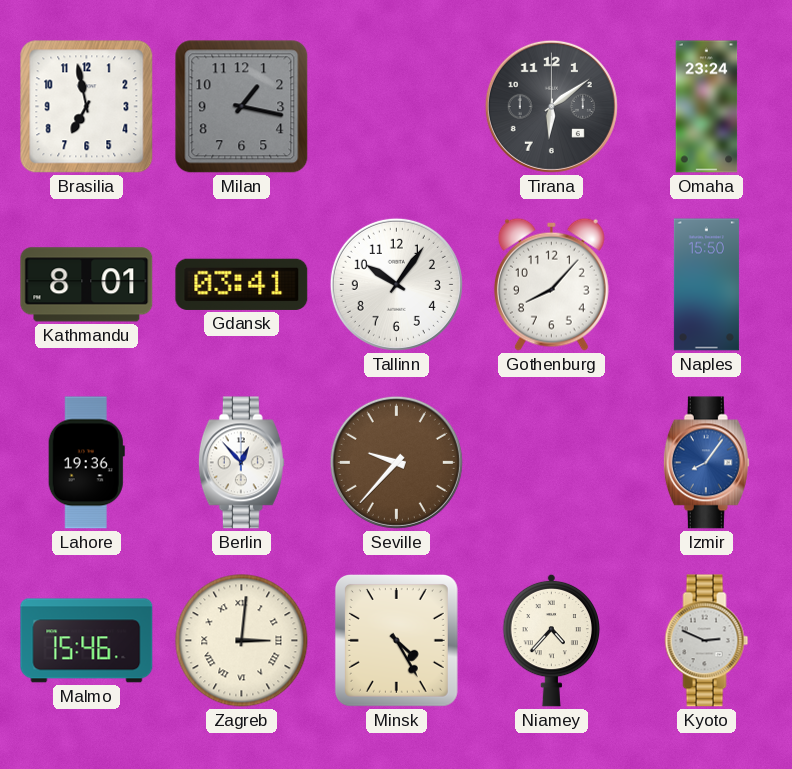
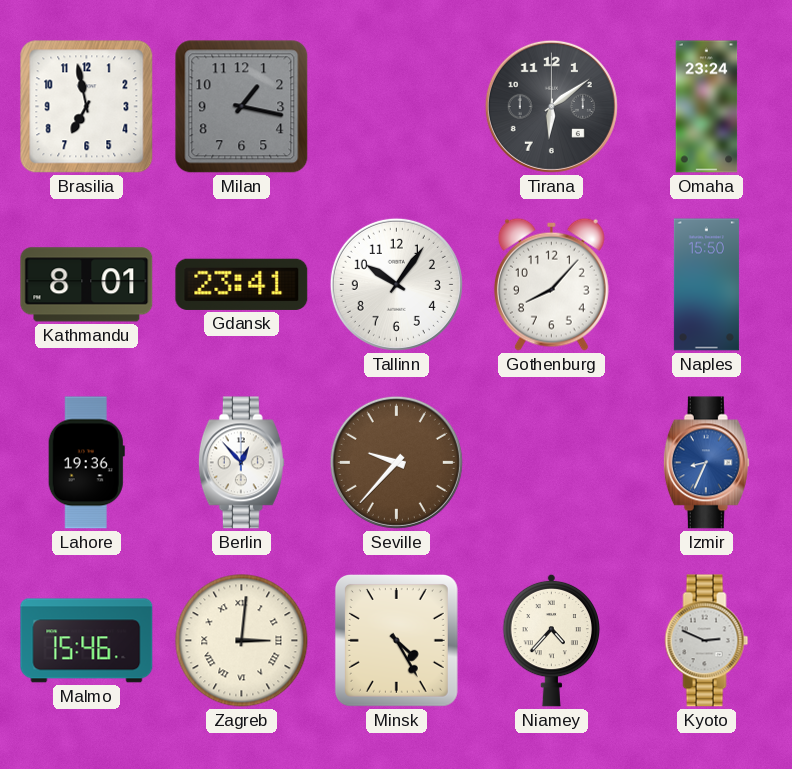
Gdansk: 03:41 -> 23:41
Izmir: 8:06 -> 8:34
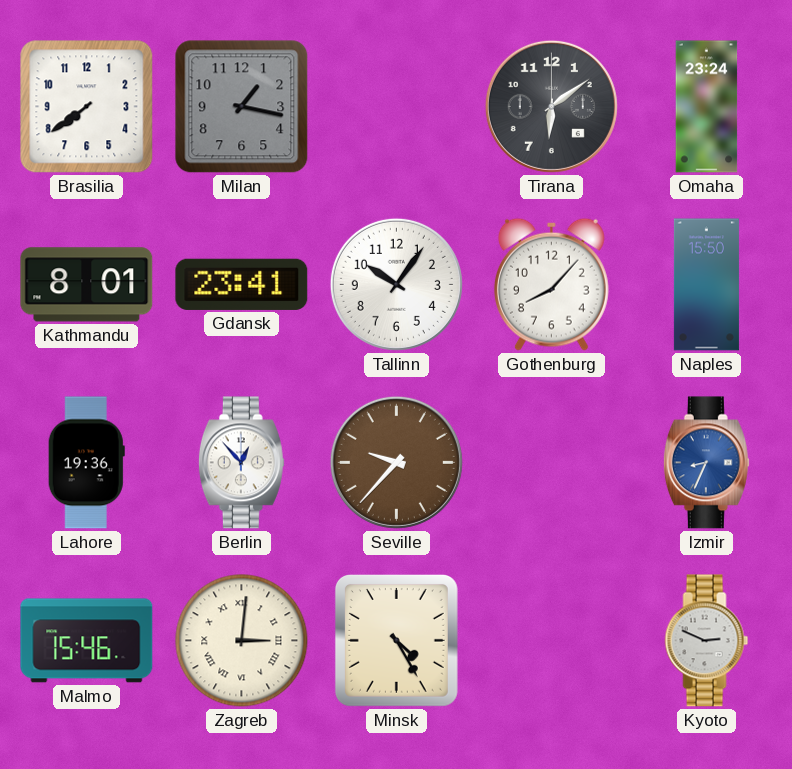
Brasilia: 6:58 -> 7:39
Niamey: 4:37 -> none
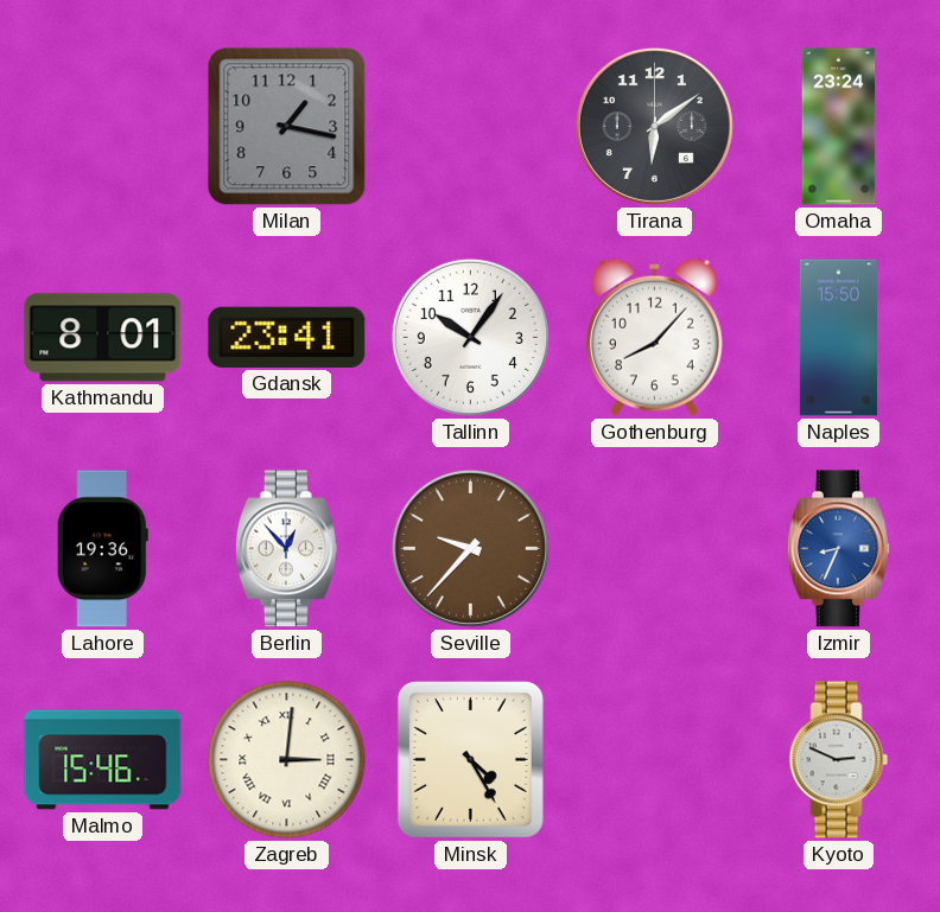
Brasilia: 7:39 -> none
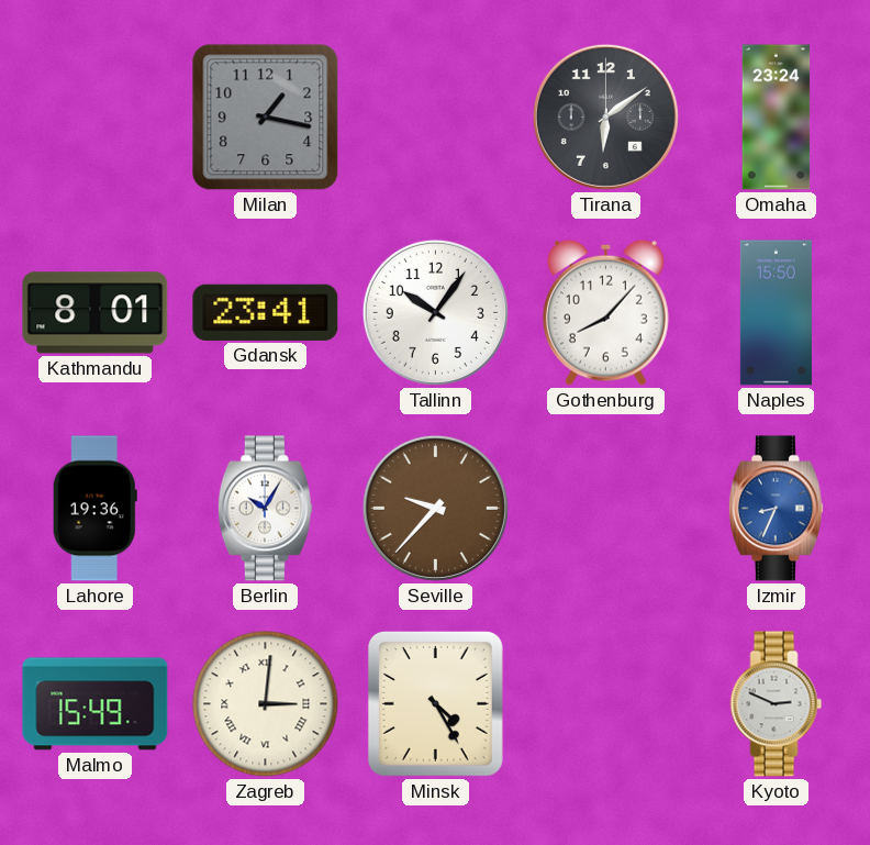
Berlin: 12:53 -> 10:05
Malmo: 15:46 -> 15:49
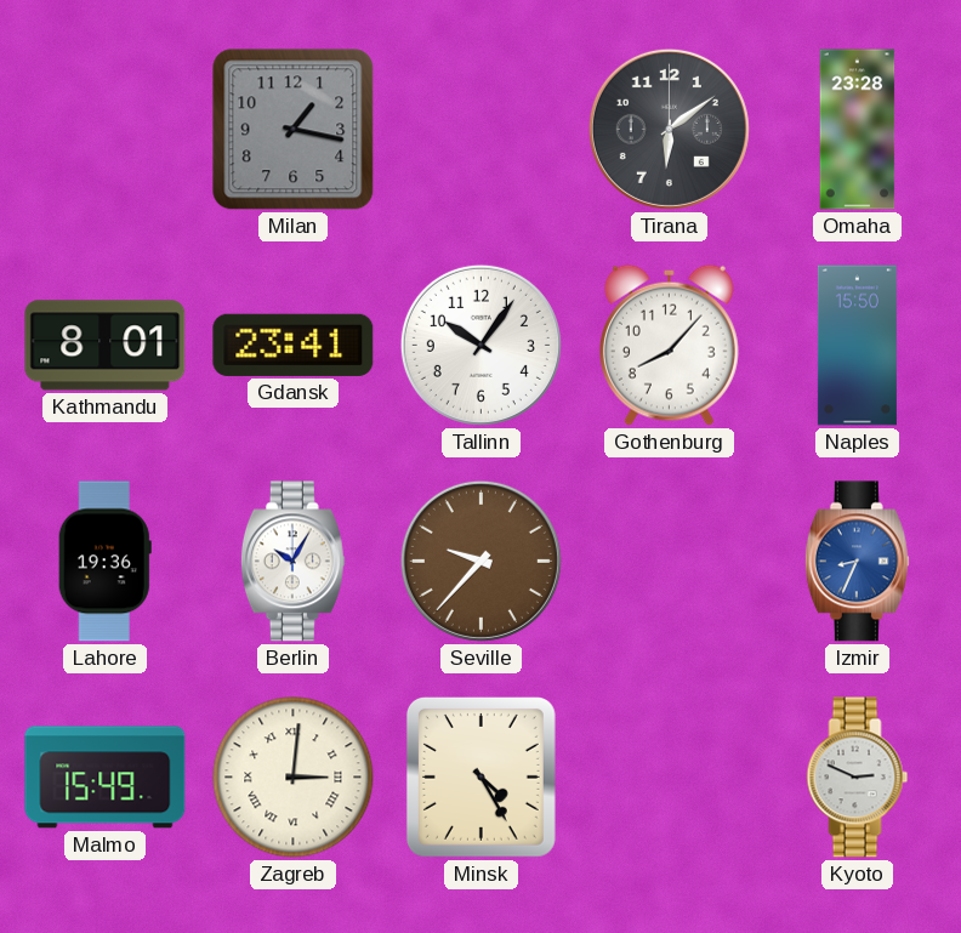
Omaha: 23:24 -> 23:28
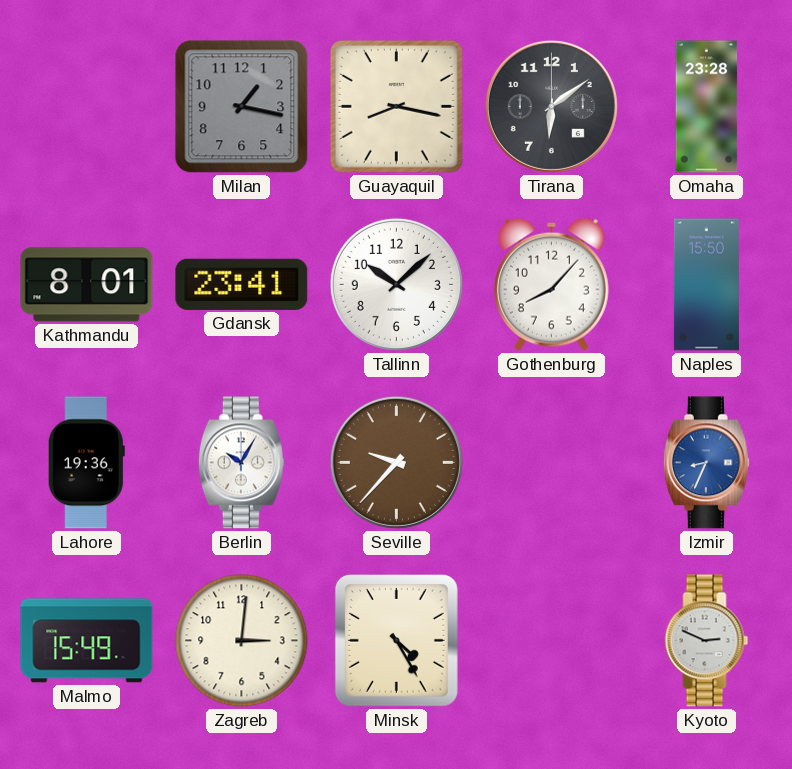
Guayaquil: none -> 8:17
Tallinn: 10:06 -> 10:08
Zagreb numerals: Roman -> Arabic
